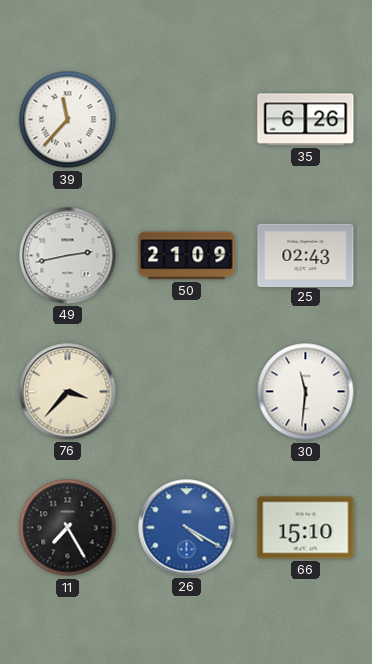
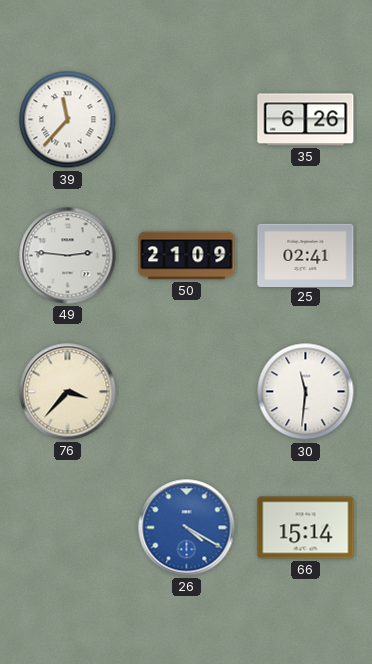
49: 2:43 -> 2:46
25: 02:43 -> 02:41
11: 7:25 -> none
66: 15:10 -> 15:14
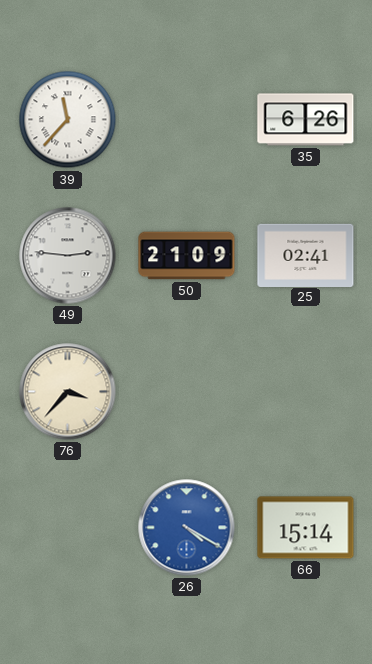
30: 11:31 -> none
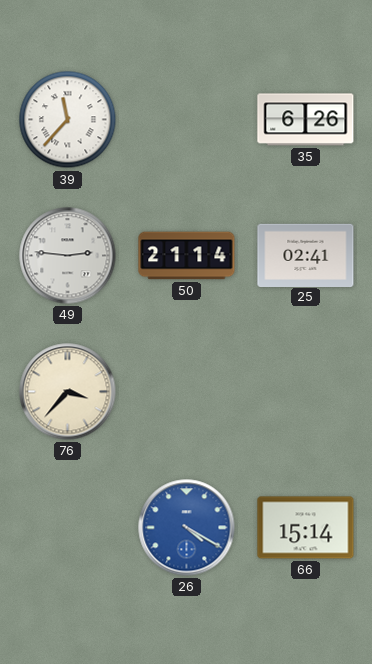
50: 21:09 -> 21:14
